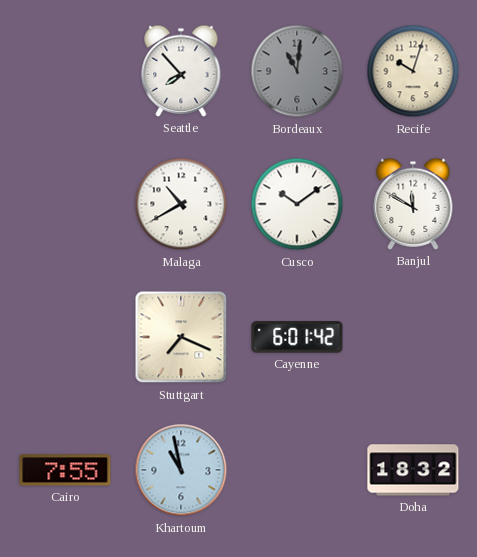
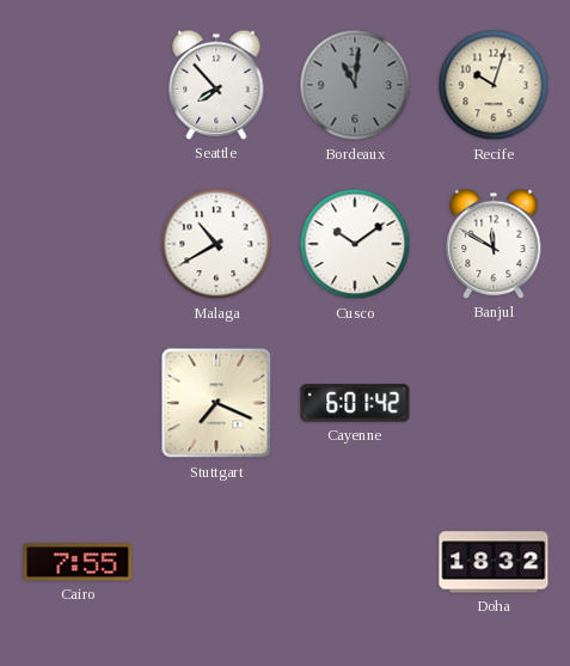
Khartoum: 10:58 -> none
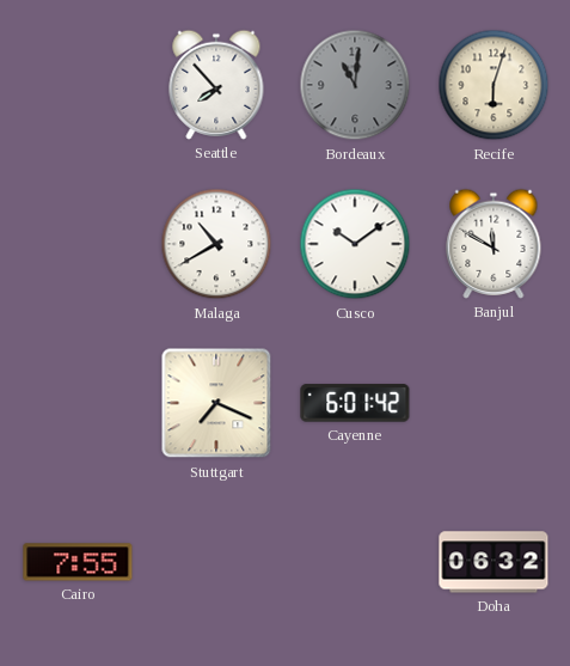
Recife: 10:03 -> 6:03
Doha: 18:32 -> 06:32
